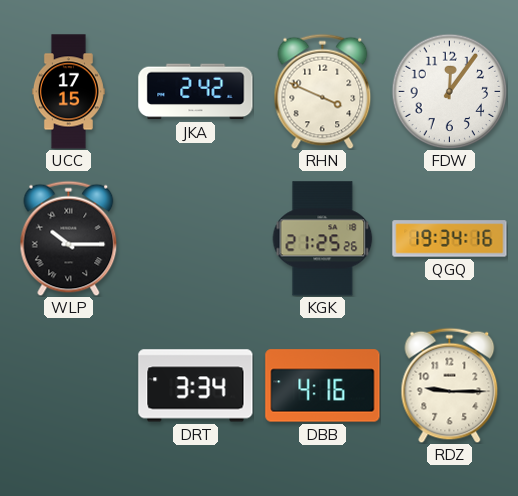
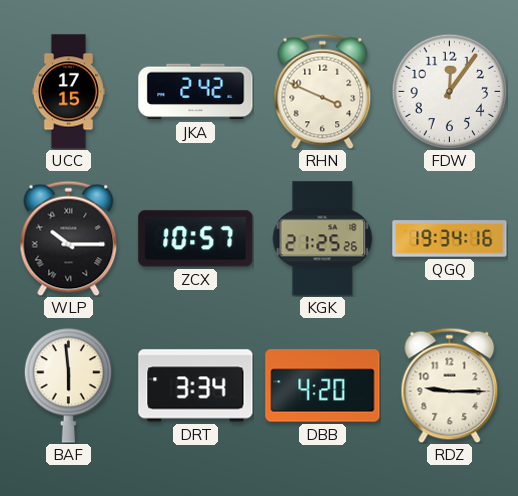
ZCX: none -> 10:57
BAF: none -> 5:59
DBB: 4:16 -> 4:20
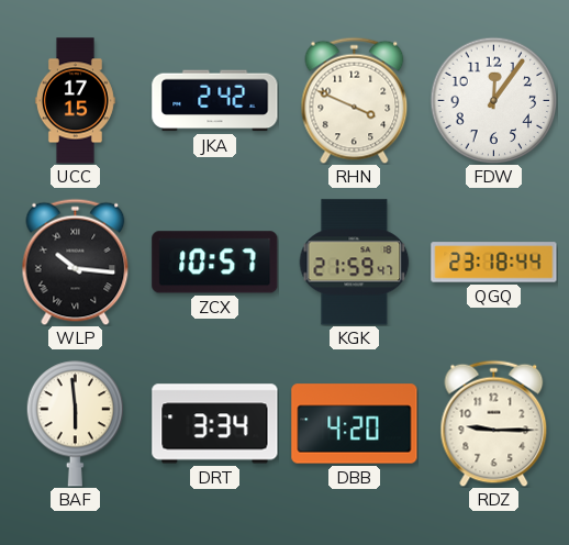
WLP: 10:15 -> 10:16
KGK: 21:25 -> 21:59
QGQ: 19:34 -> 23:18
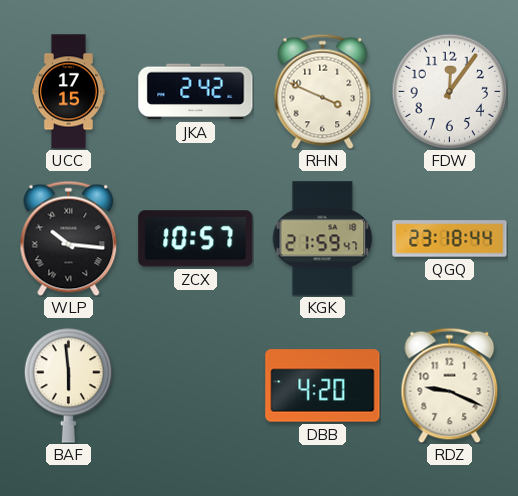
DRT: 3:34 -> none
RDZ: 9:15 -> 9:19
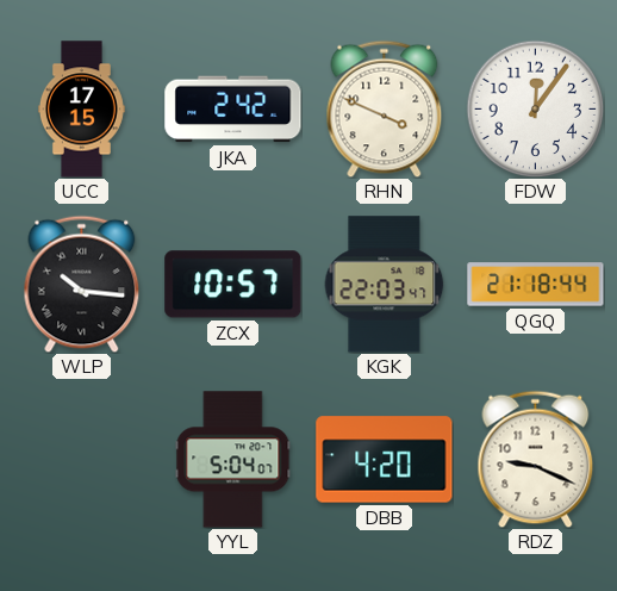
KGK: 21:59 -> 22:03
QGQ: 23:18 -> 21:18
BAF: 5:59 -> none
YYL: none -> 5:04
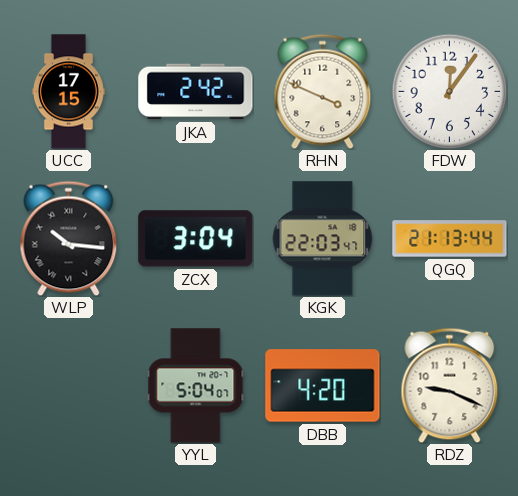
ZCX: 10:57 -> 3:04
QGQ: 21:18 -> 21:13
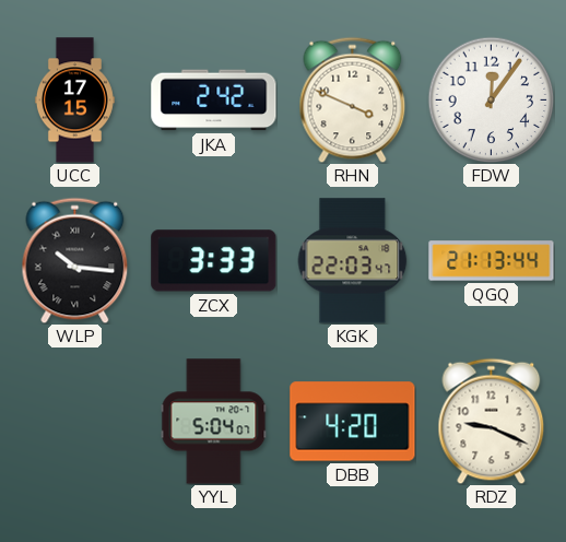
ZCX: 3:04 -> 3:33
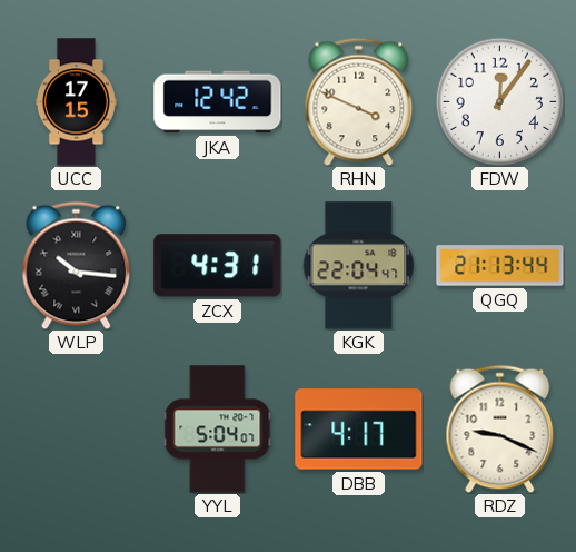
JKA: 2:42 -> 12:42
ZCX: 3:33 -> 4:31
KGK: 22:03 -> 22:04
DBB: 4:20 -> 4:17
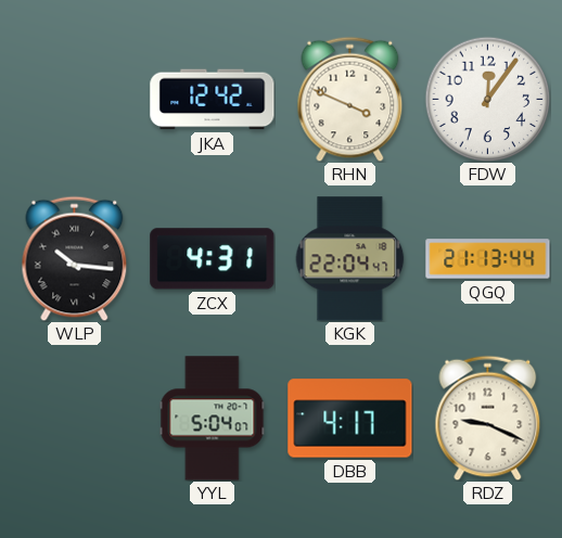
UCC: 17:15 -> none
